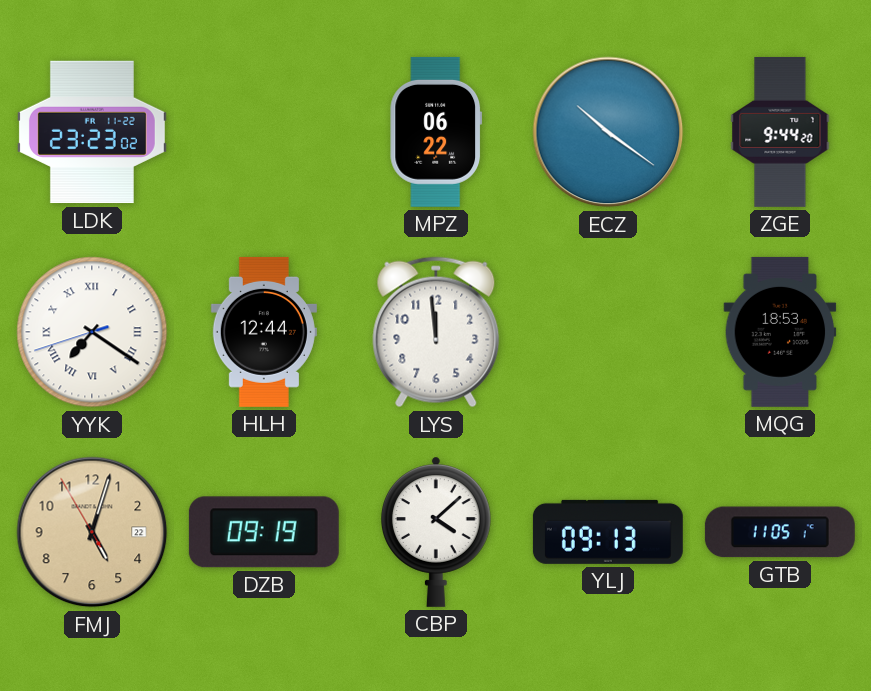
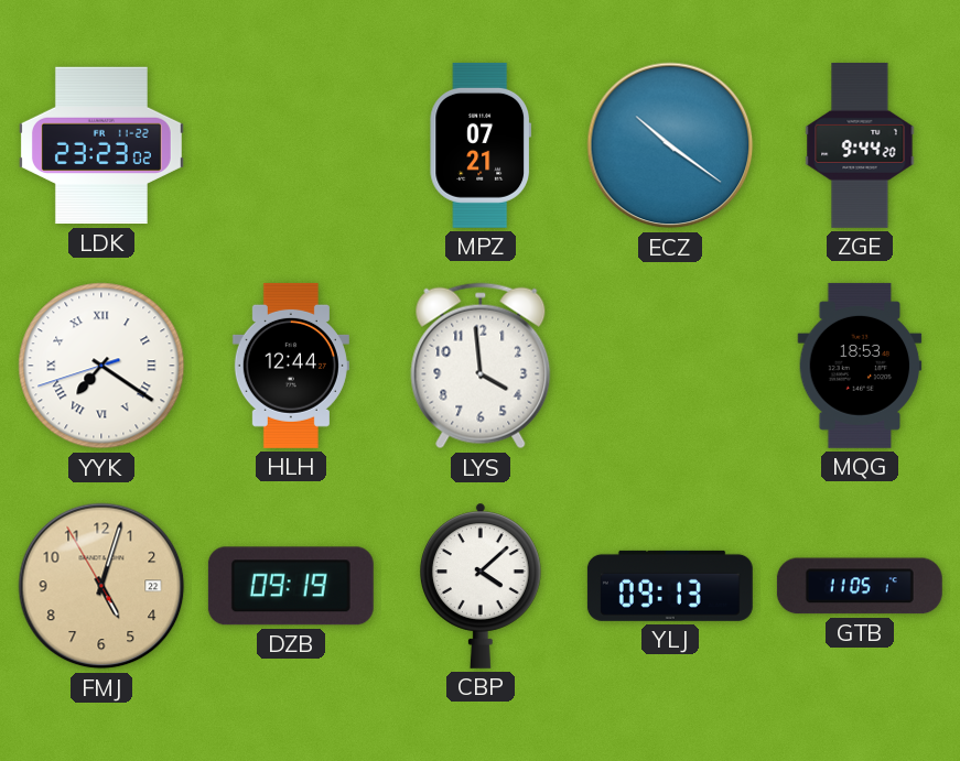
MPZ: 06:22 -> 07:21
LYS: 11:59 -> 3:59
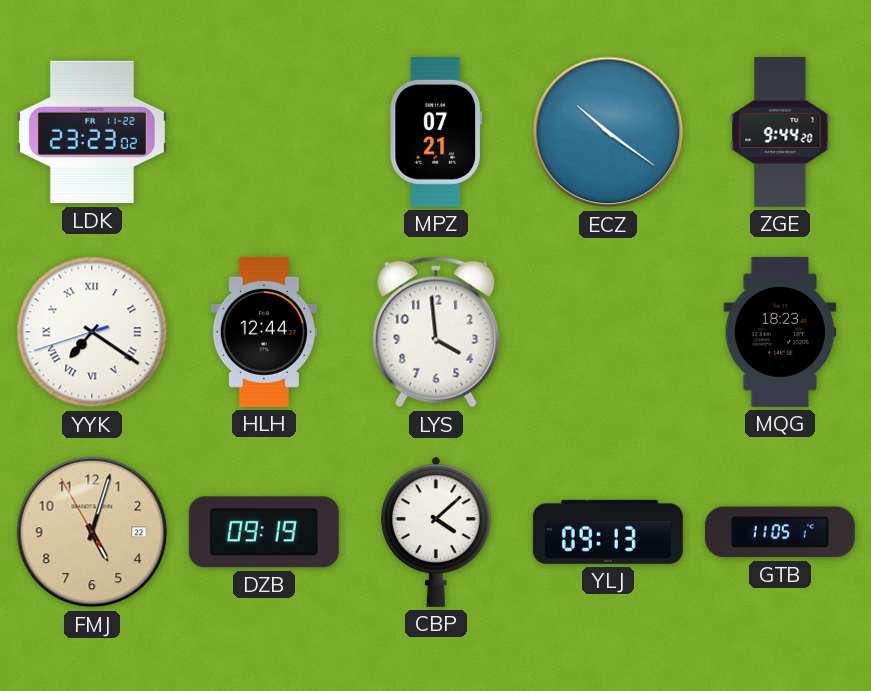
MQG: 18:53 -> 18:23
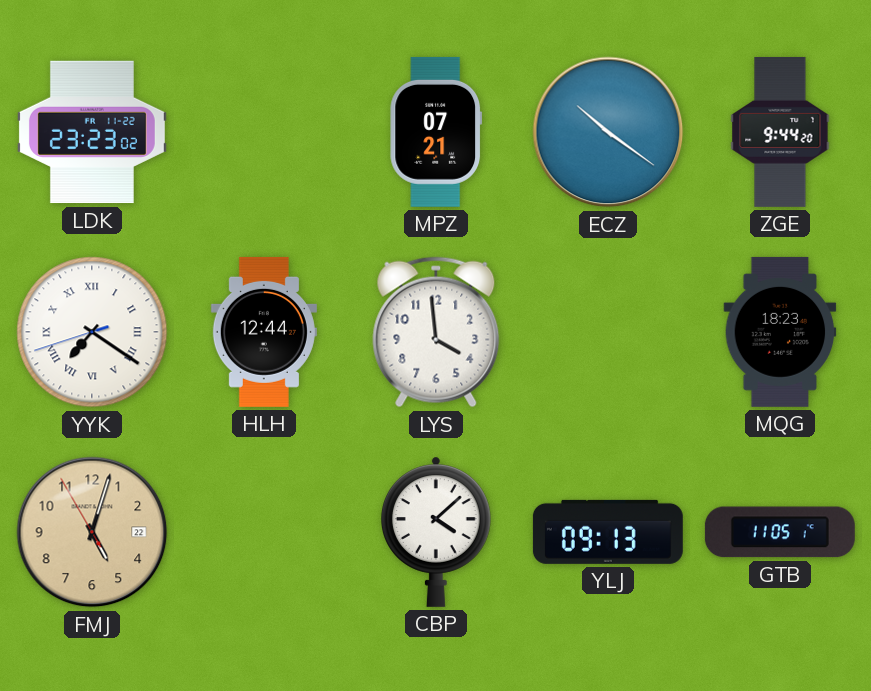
DZB: 09:19 -> none
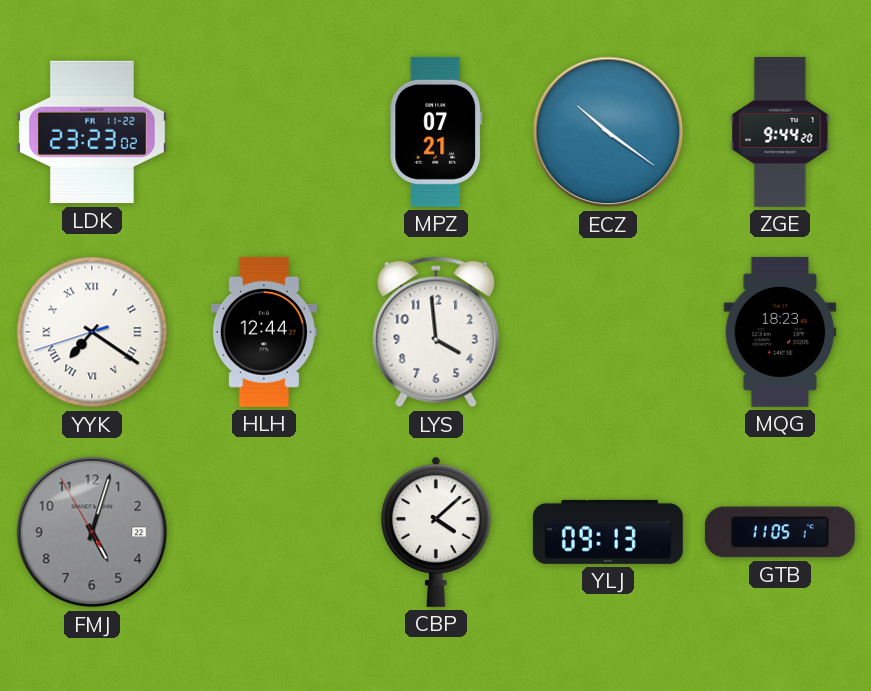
FMJ dial: champagne -> grey
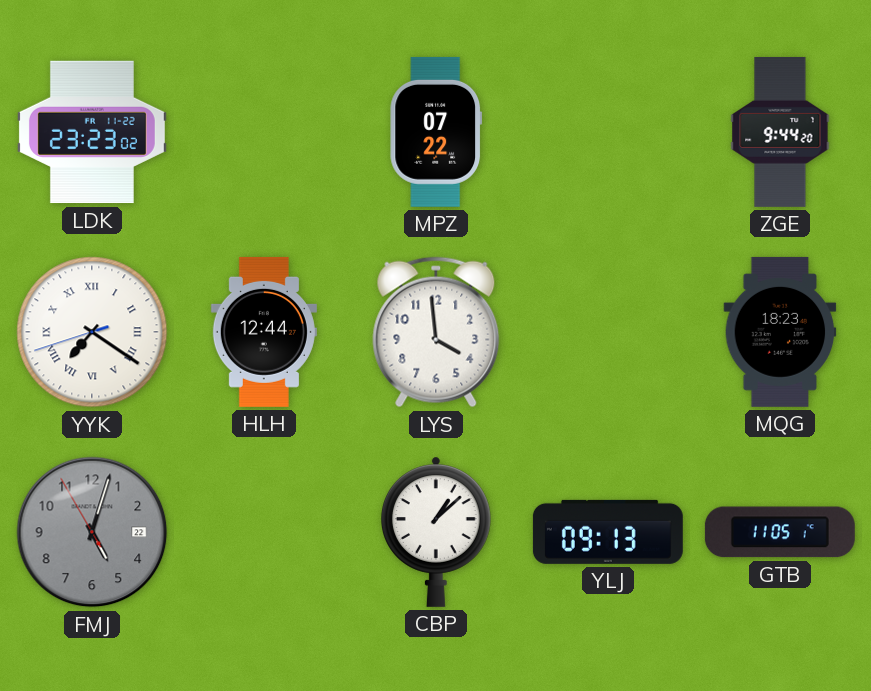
MPZ: 07:21 -> 07:22
ECZ: 10:21 -> none
CBP: 4:08 -> 1:08
